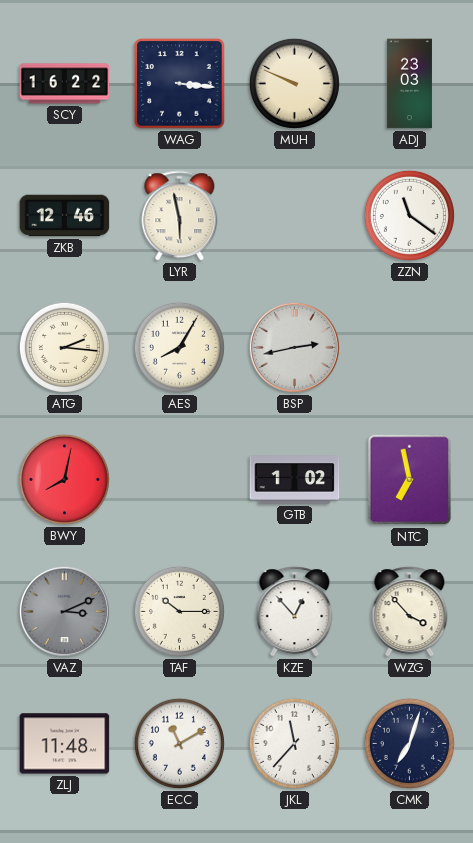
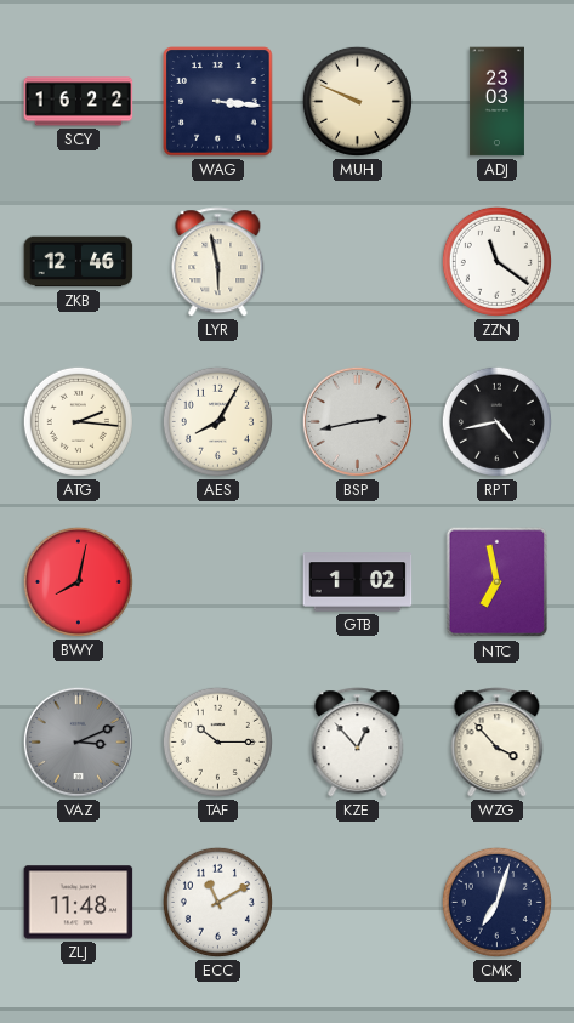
RPT: none -> 4:43
JKL: 11:37 -> none
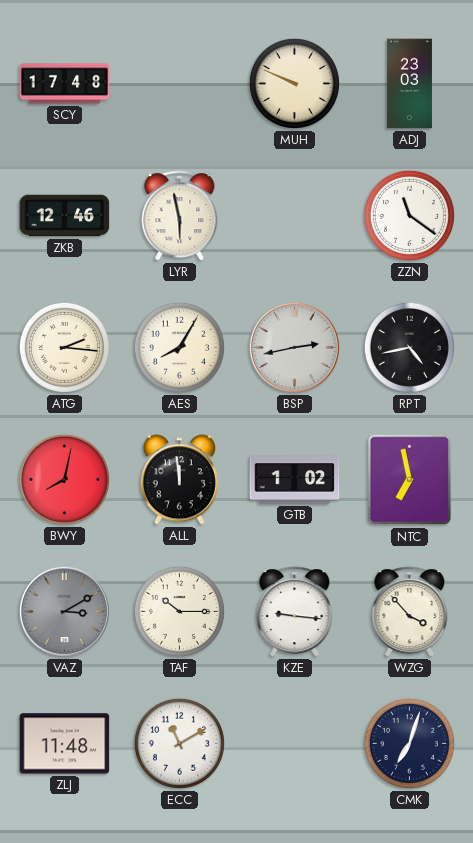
SCY: 16:22 -> 17:48
WAG: 3:16 -> none
ALL: none -> 11:59
VAZ: 3:11 -> 3:10
KZE: 12:53 -> 9:16
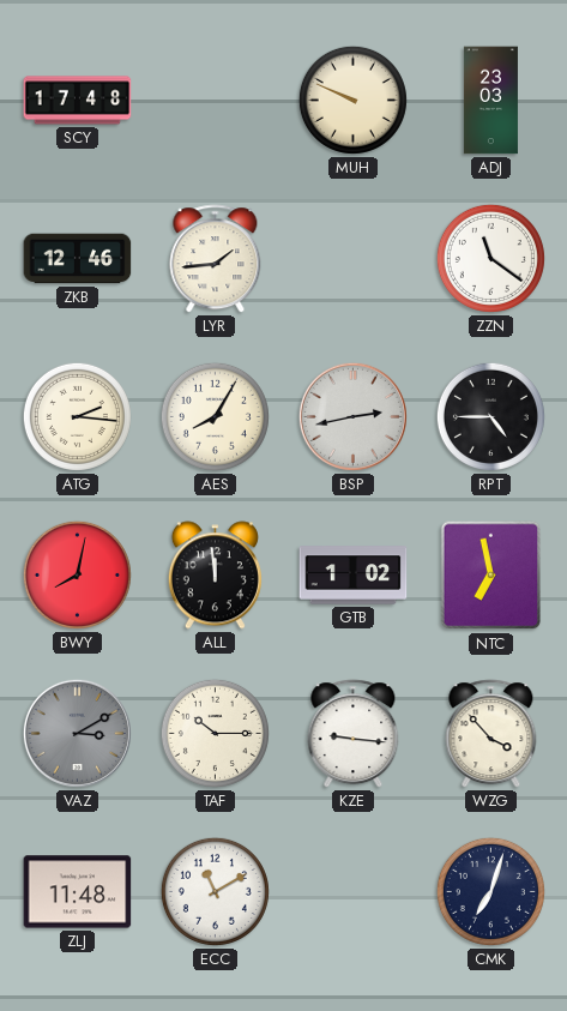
LYR: 5:58 -> 1:44
RPT: 4:43 -> 4:45
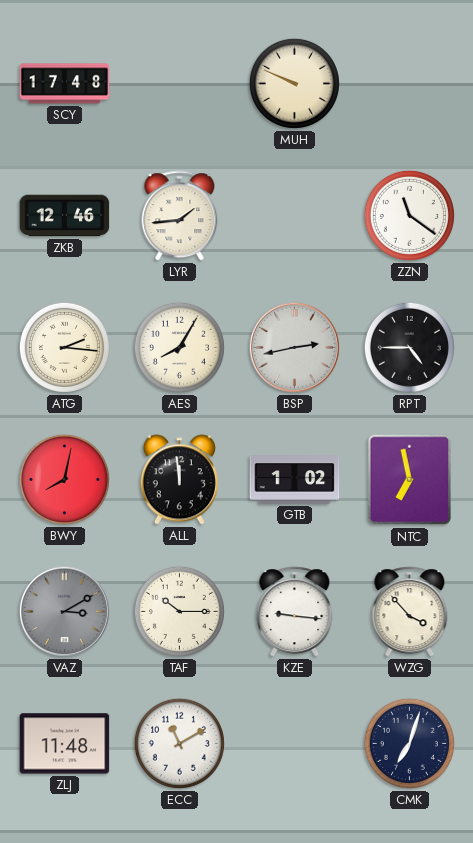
ADJ: 23:03 -> none
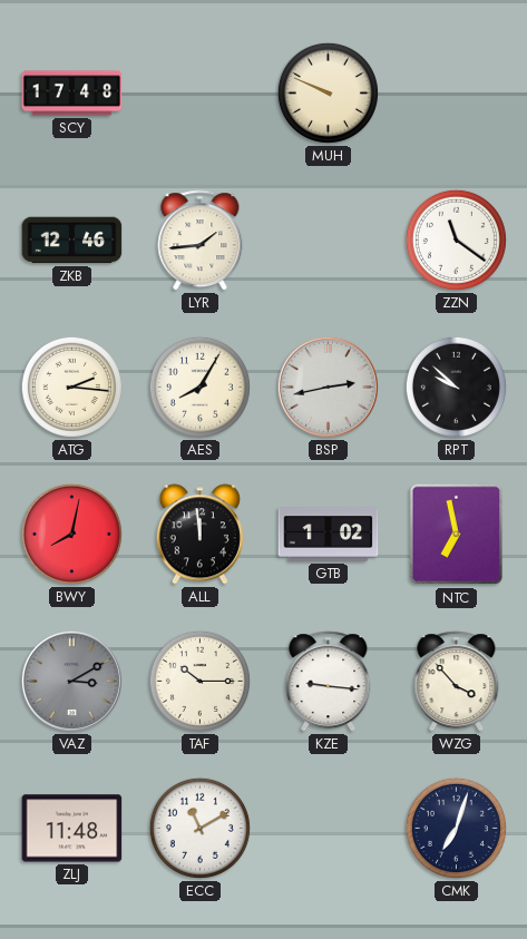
RPT: 4:45 -> 9:52
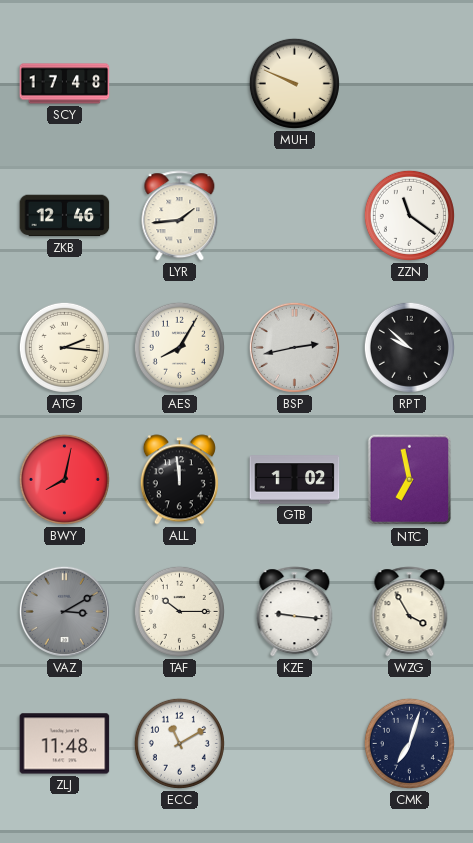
WZG: 3:53 -> 3:55
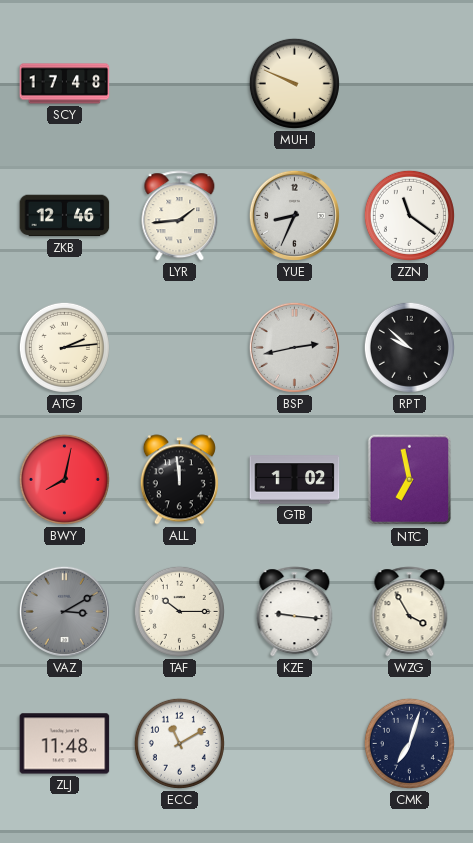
YUE: none -> 8:34
ATG: 2:16 -> 2:14
AES: 8:05 -> none
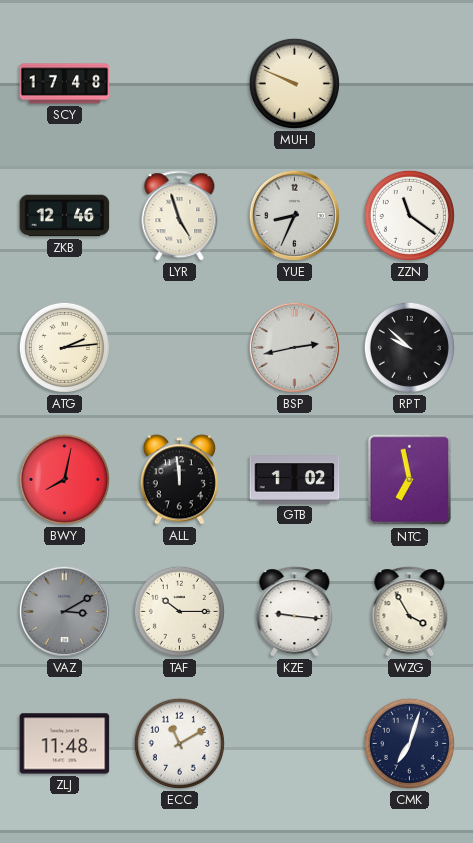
LYR: 1:44 -> 4:57
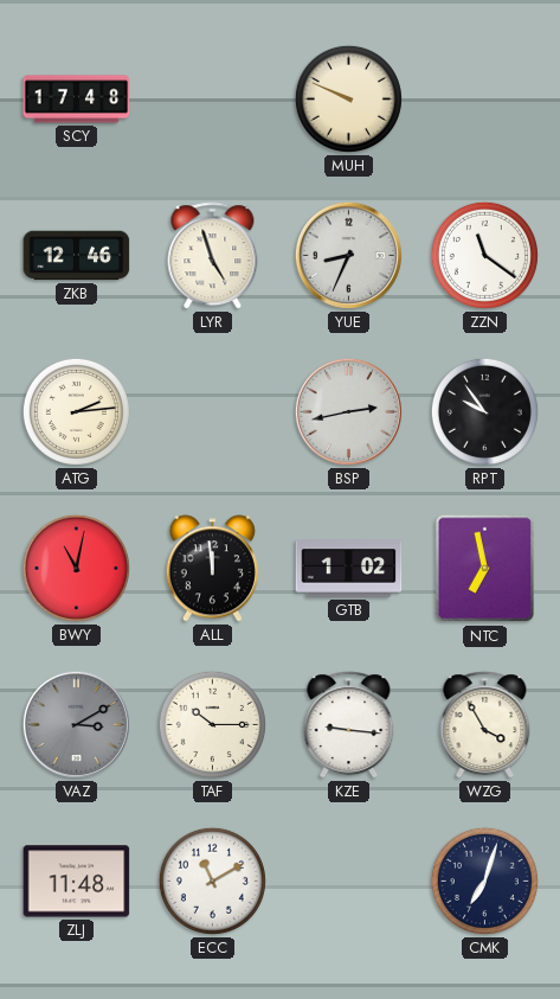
RPT: 9:52 -> 9:54
BWY: 8:02 -> 11:02
